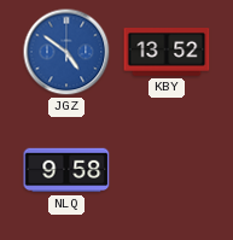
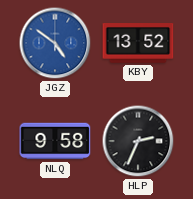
HLP: none -> 2:34
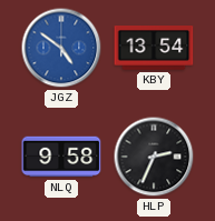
KBY: 13:52 -> 13:54
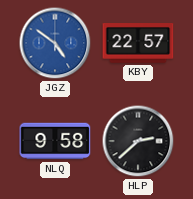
KBY: 13:54 -> 22:57
HLP: 2:34 -> 2:38
